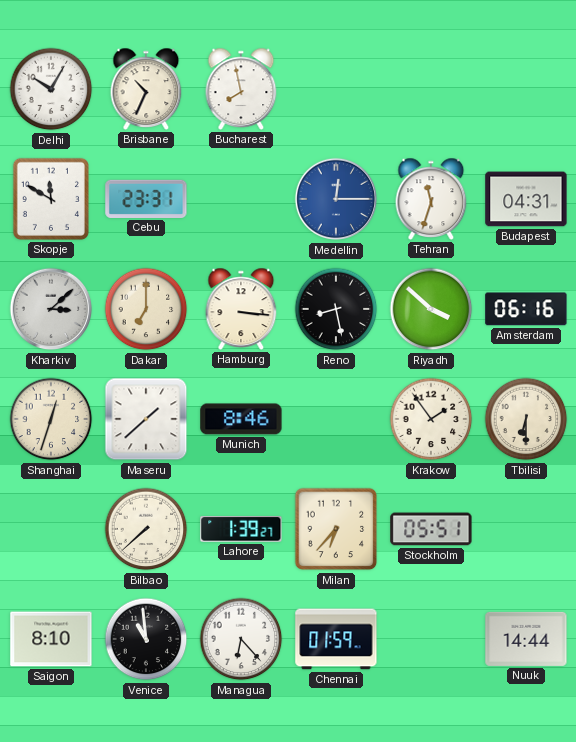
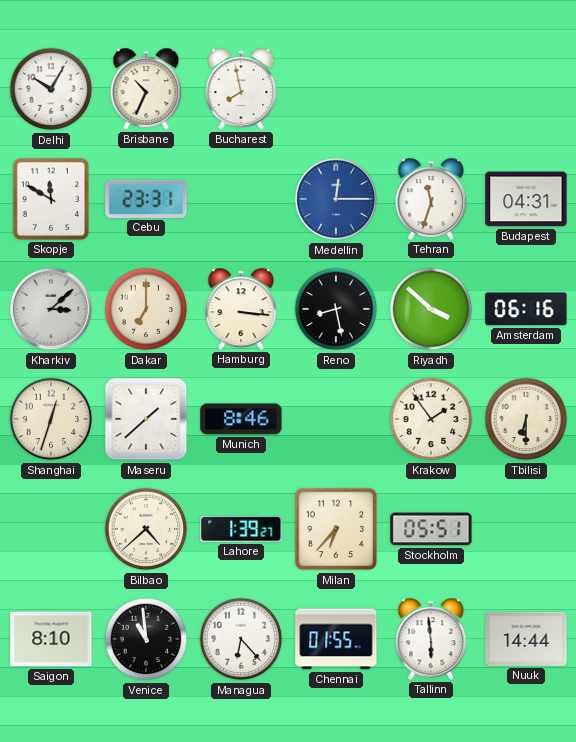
Bilbao: 7:38 -> 4:38
Chennai: 01:59 -> 01:55
Tallinn: none -> 5:59
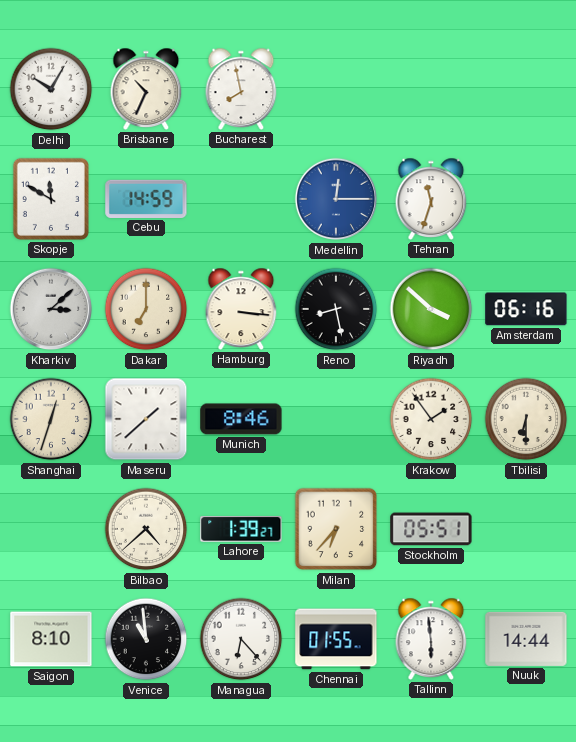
Cebu: 23:31 -> 14:59
Budapest: 04:31 -> none
